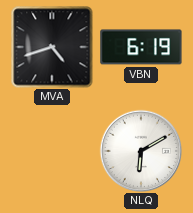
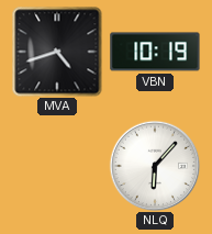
VBN: 6:19 -> 10:19
NLQ: 6:10 -> 6:07
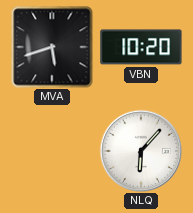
MVA: 4:42 -> 5:42
VBN: 10:19 -> 10:20
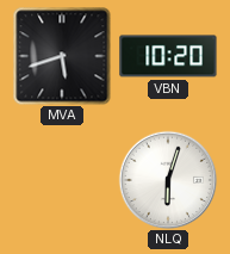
NLQ: 6:07 -> 6:03
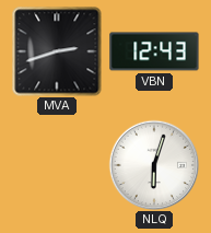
MVA: 5:42 -> 2:42
VBN: 10:20 -> 12:43
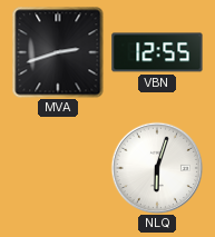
VBN: 12:43 -> 12:55
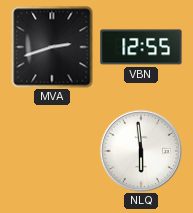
NLQ: 6:03 -> 5:59
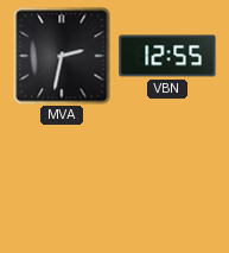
MVA: 2:42 -> 2:32
NLQ: 5:59 -> none
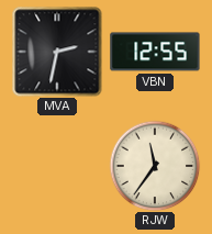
RJW: none -> 11:36
